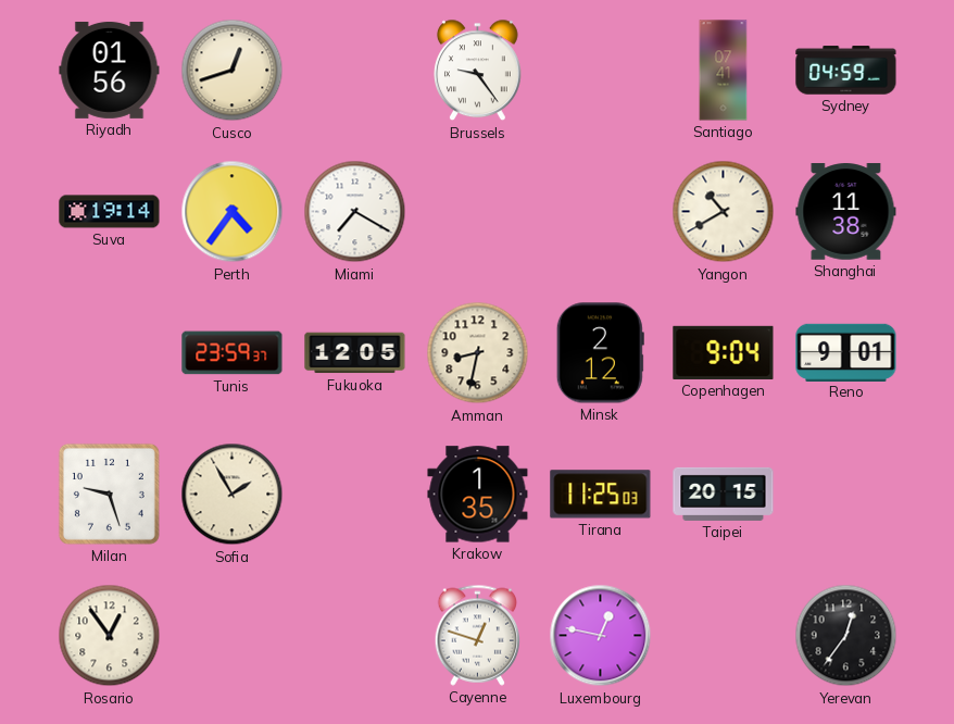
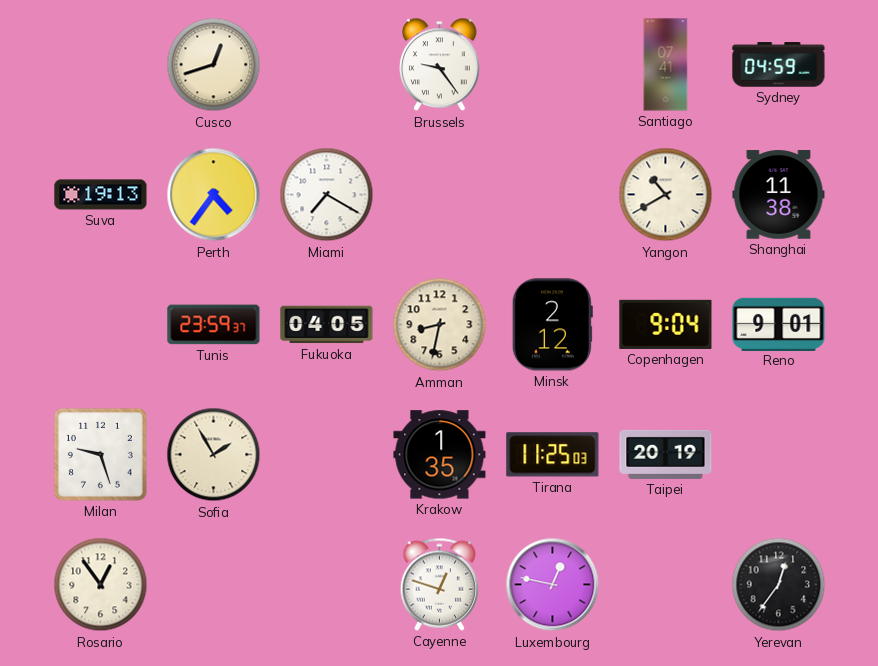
Riyadh: 01:56 -> none
Suva: 19:14 -> 19:13
Fukuoka: 12:05 -> 04:05
Taipei: 20:15 -> 20:19
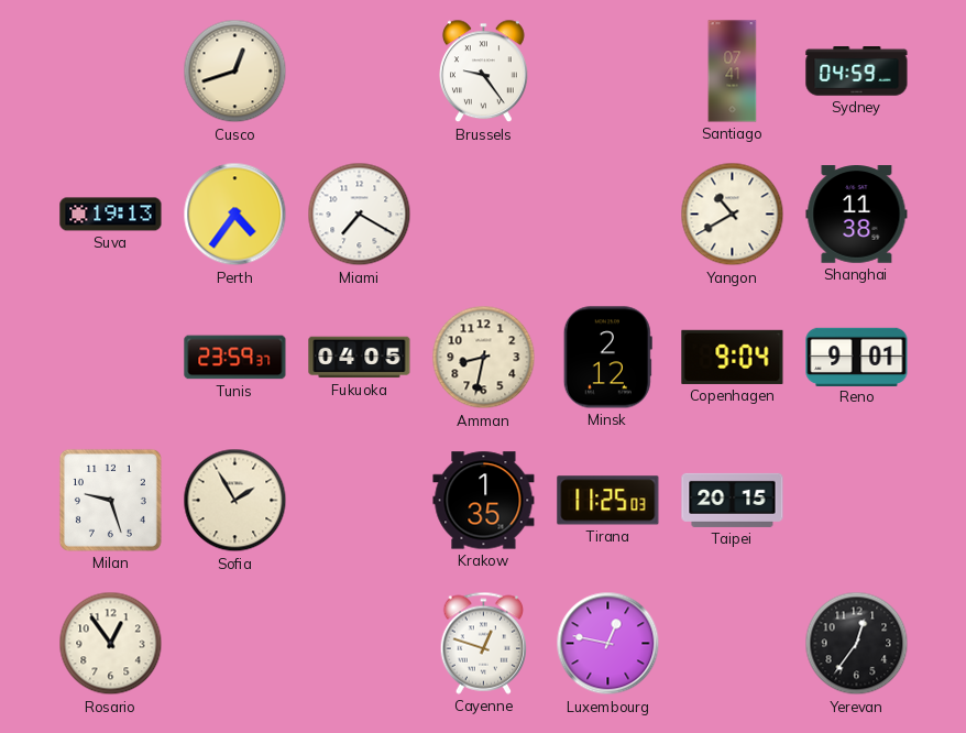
Taipei: 20:19 -> 20:15
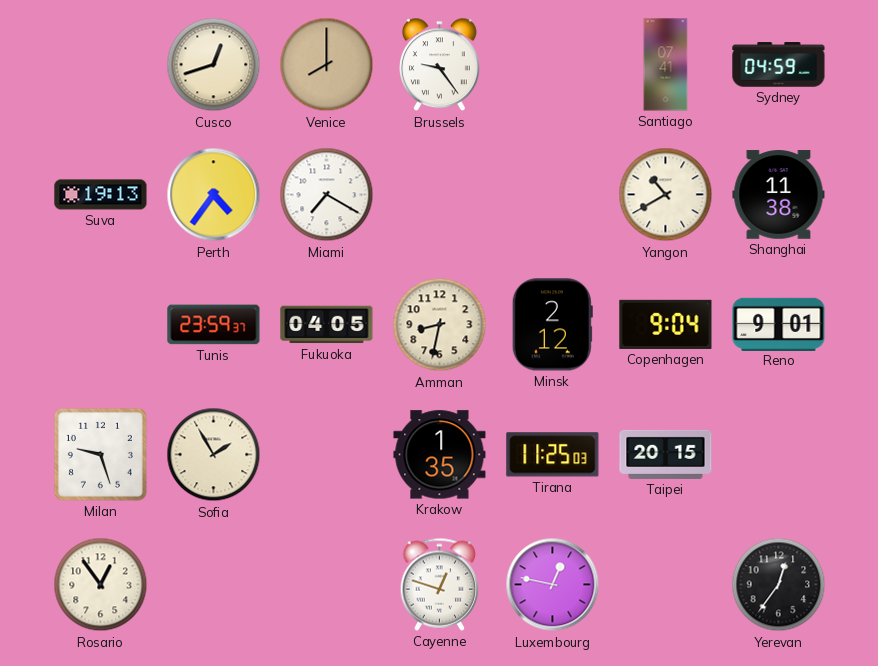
Venice: none -> 8:00
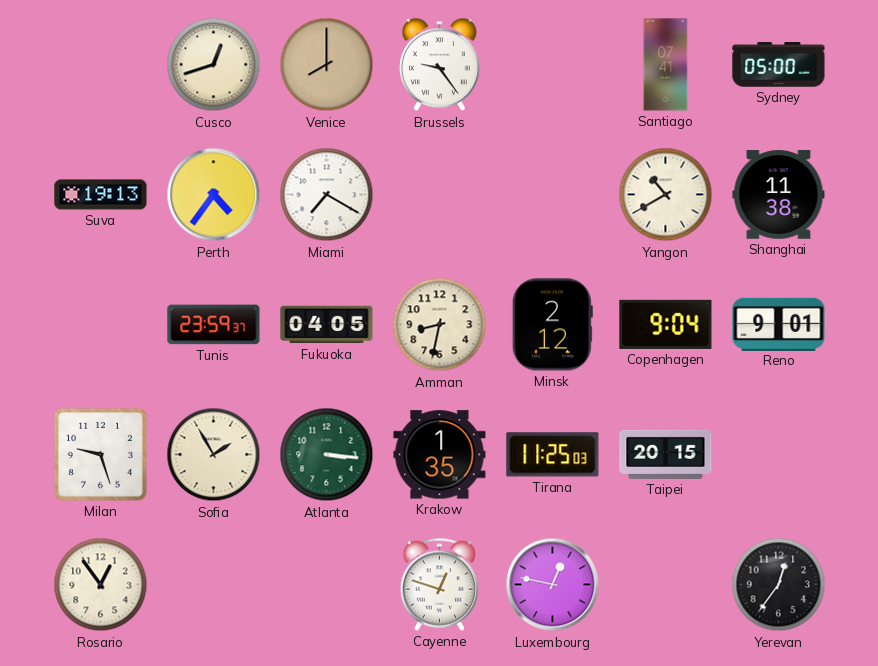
Sydney: 04:59 -> 05:00
Atlanta: none -> 3:16
